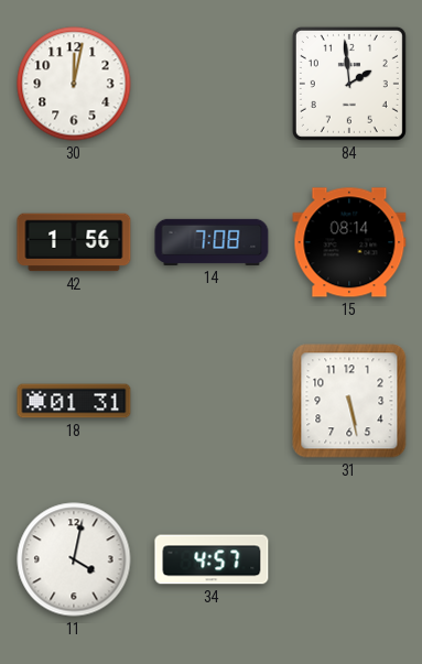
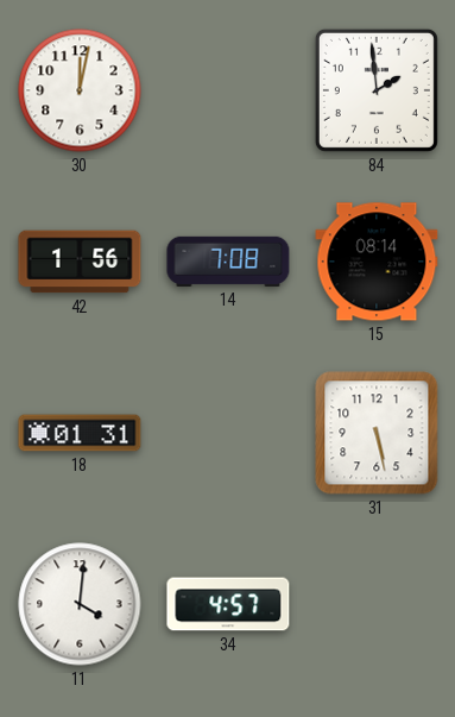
11: 4:02 -> 4:01
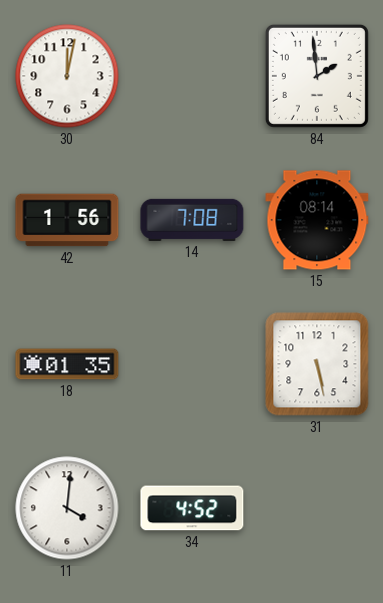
18: 01:31 -> 01:35
34: 4:57 -> 4:52
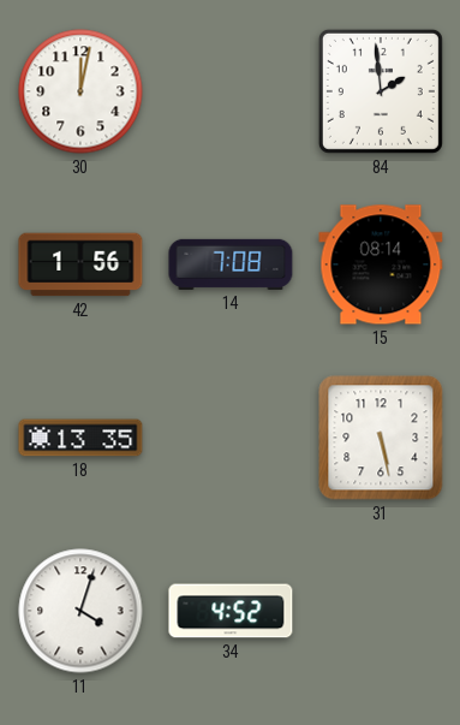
18: 01:35 -> 13:35
11: 4:01 -> 4:03
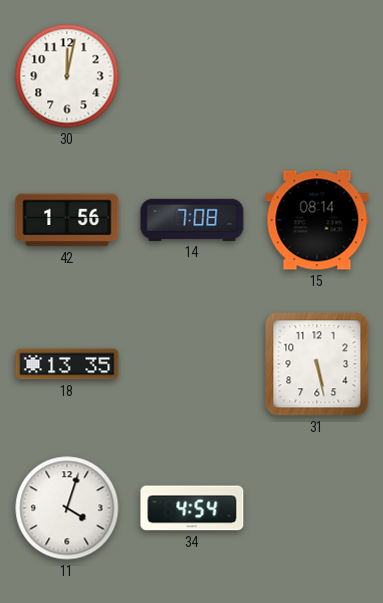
84: 1:59 -> none
34: 4:52 -> 4:54
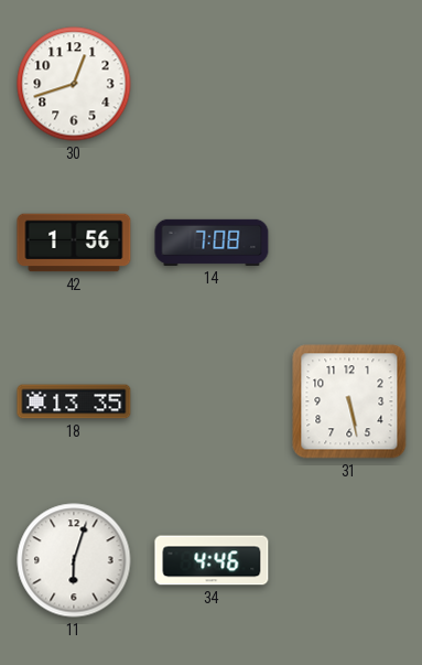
30: 12:02 -> 12:42
15: 08:14 -> none
11: 4:03 -> 6:03
34: 4:54 -> 4:46
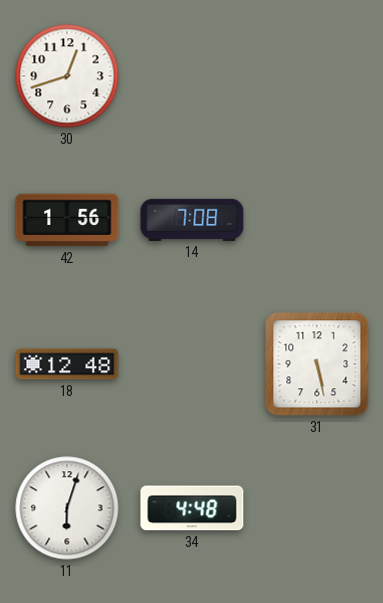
18: 13:35 -> 12:48
34: 4:46 -> 4:48
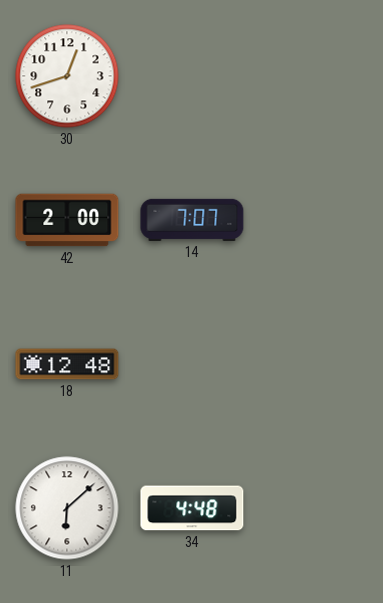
42: 1:56 -> 2:00
14: 7:08 -> 7:07
31: 5:28 -> none
11: 6:03 -> 6:08
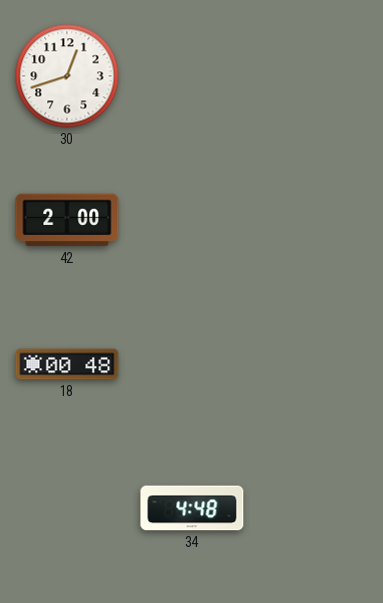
14: 7:07 -> none
18: 12:48 -> 00:48
11: 6:08 -> none
